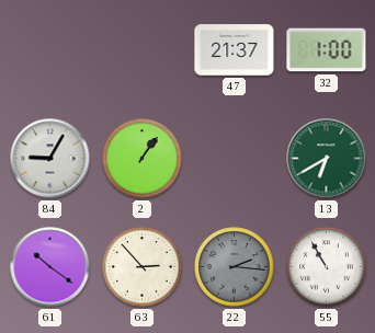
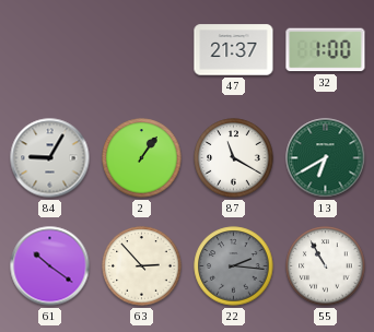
87: none -> 11:20
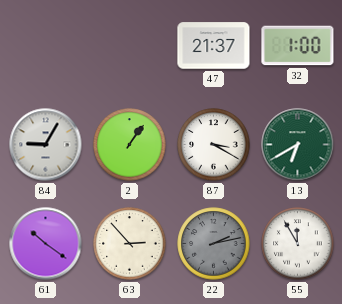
87: 11:20 -> 3:20
22: 2:16 -> 2:13
55: 10:55 -> 11:55
